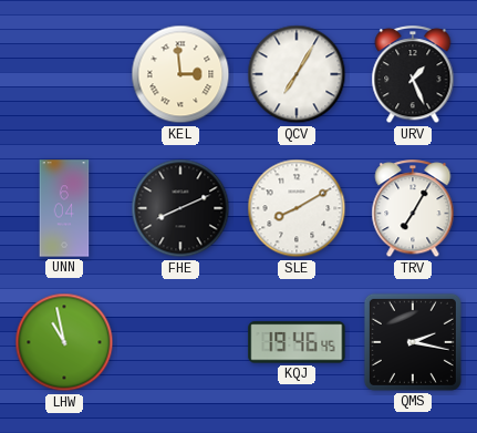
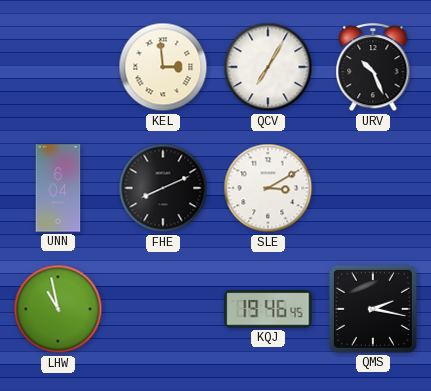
URV: 1:26 -> 10:26
SLE: 8:10 -> 3:10
TRV: 7:05 -> none
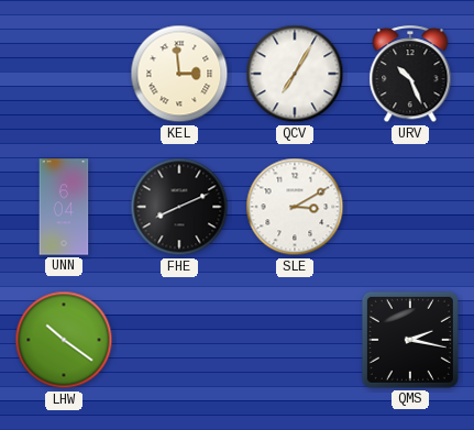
LHW: 10:58 -> 10:21
KQJ: 19:46 -> none
